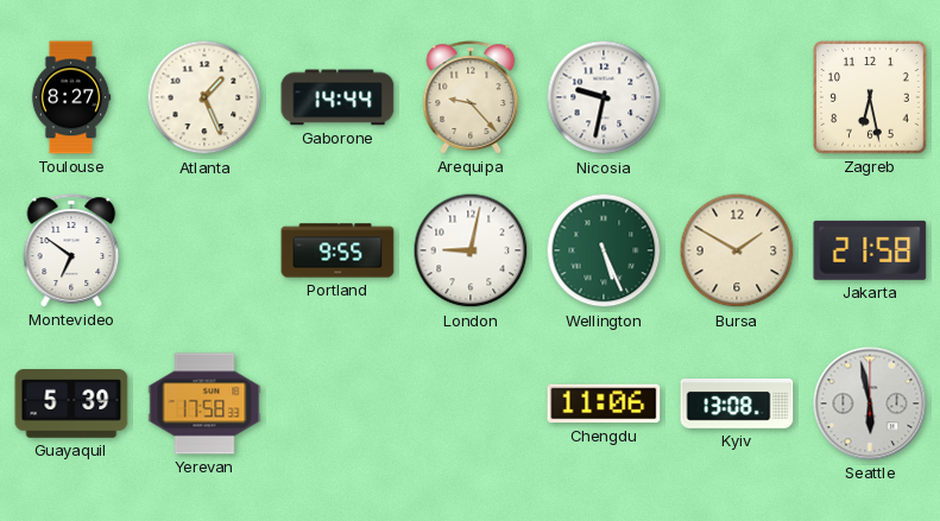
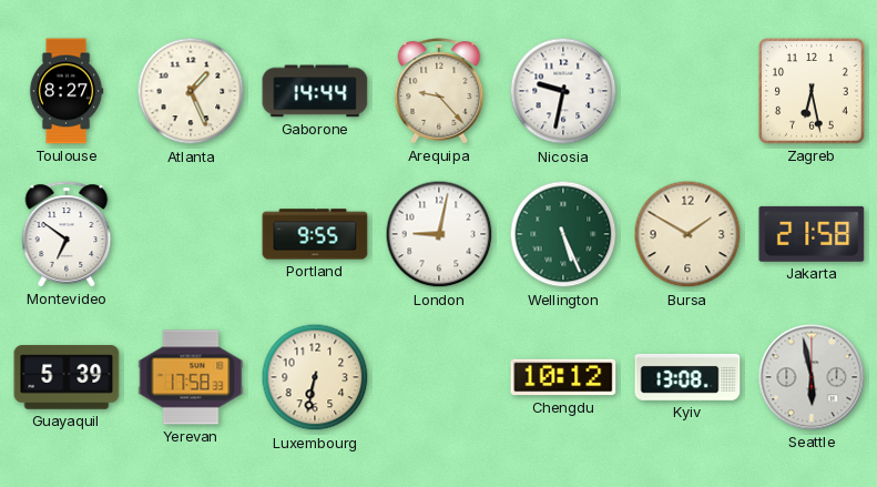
Luxembourg: none -> 6:32
Chengdu: 11:06 -> 10:12
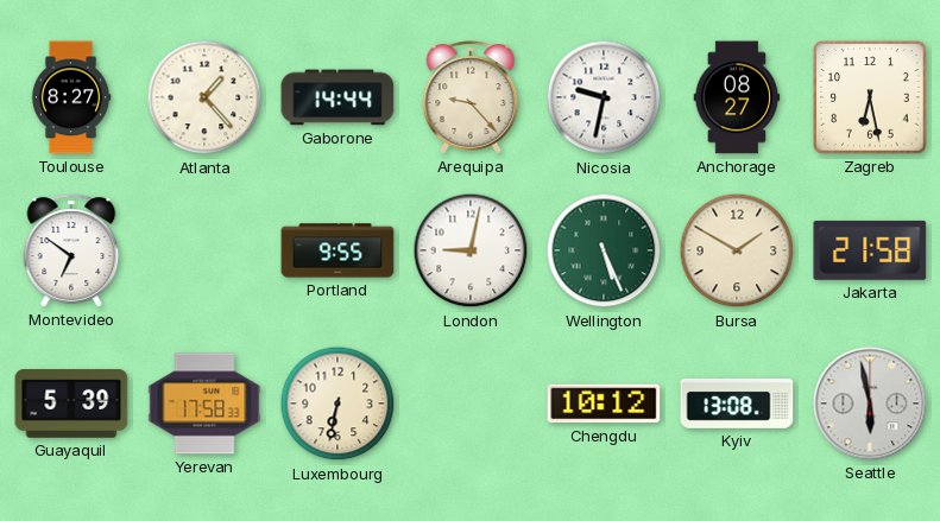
Atlanta: 1:26 -> 1:23
Anchorage: none -> 08:27
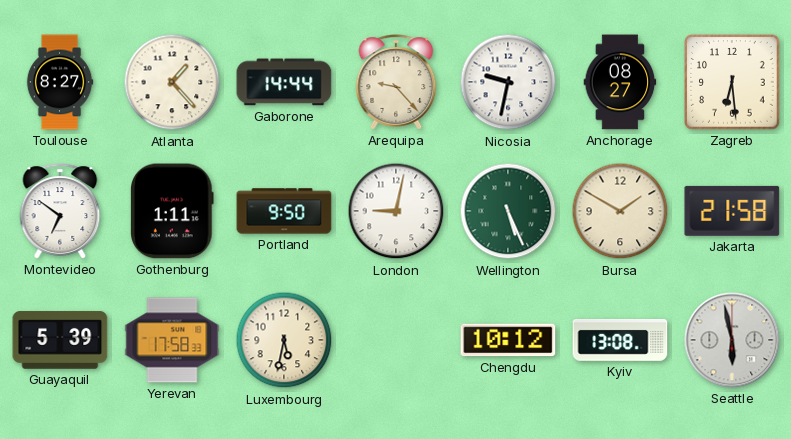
Zagreb: 6:28 -> 6:29
Gothenburg: none -> 1:11
Portland: 9:55 -> 9:50
Luxembourg: 6:32 -> 5:32
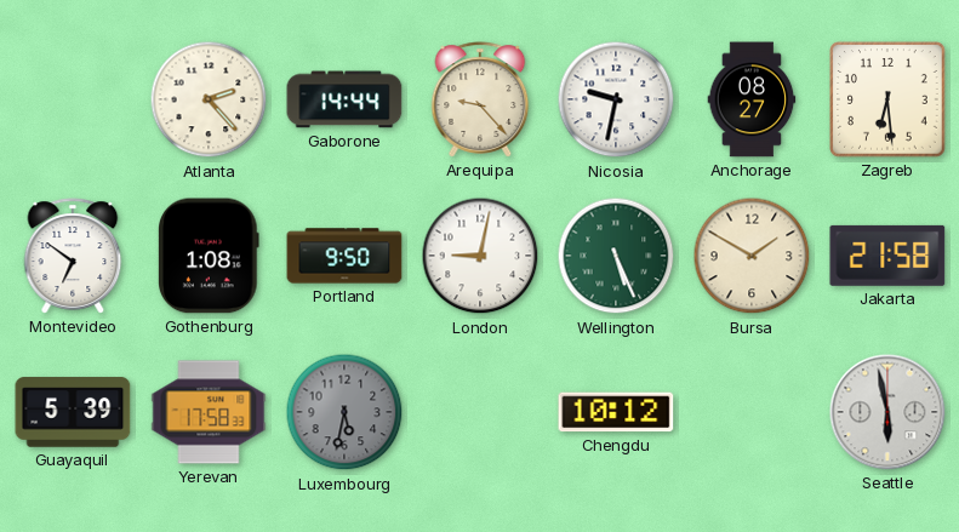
Toulouse: 8:27 -> none
Atlanta: 1:23 -> 2:23
Gothenburg: 1:11 -> 1:08
Luxembourg dial: cream -> grey
Kyiv: 13:08 -> none
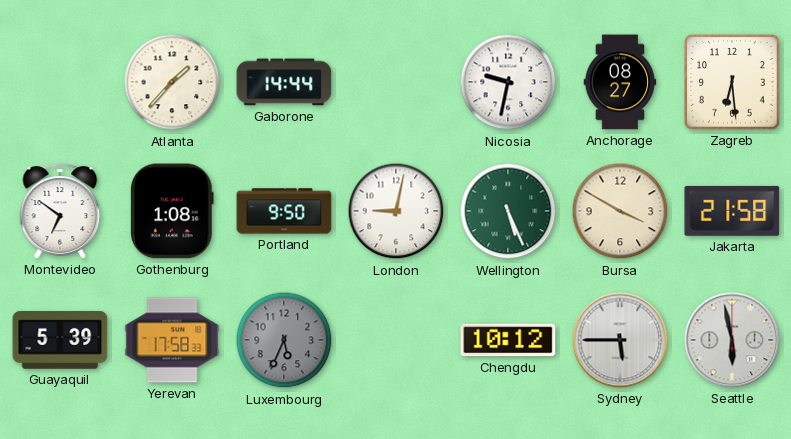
Atlanta: 2:23 -> 1:37
Arequipa: 9:23 -> none
Bursa: 1:50 -> 3:50
Luxembourg: 5:32 -> 5:34
Sydney: none -> 5:45
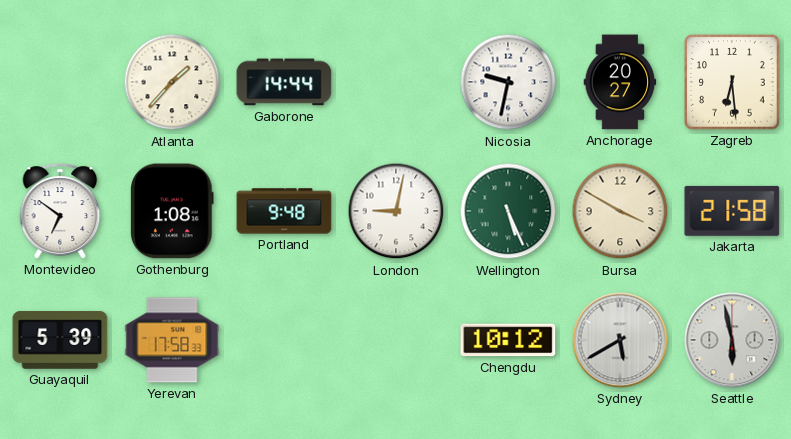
Anchorage: 08:27 -> 20:27
Portland: 9:50 -> 9:48
Luxembourg: 5:34 -> none
Sydney: 5:45 -> 5:40
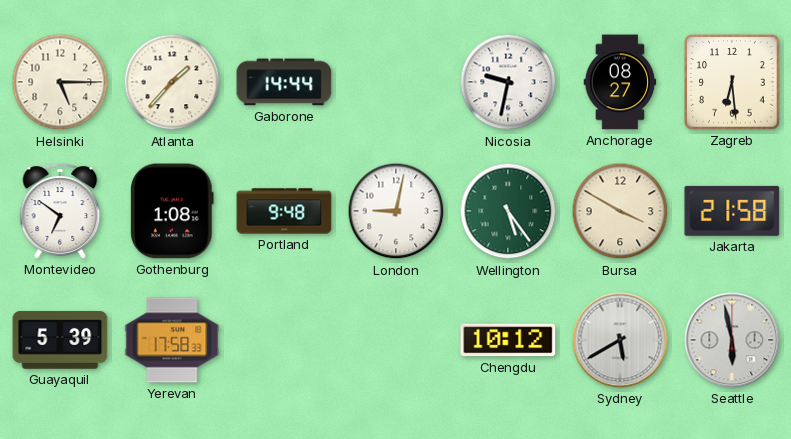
Helsinki: none -> 5:15
Anchorage: 20:27 -> 08:27
Wellington: 5:26 -> 5:24
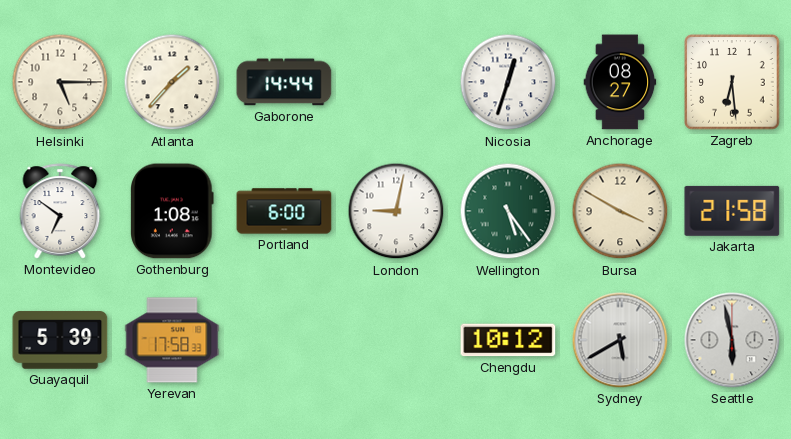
Nicosia: 9:32 -> 12:33
Portland: 9:48 -> 6:00
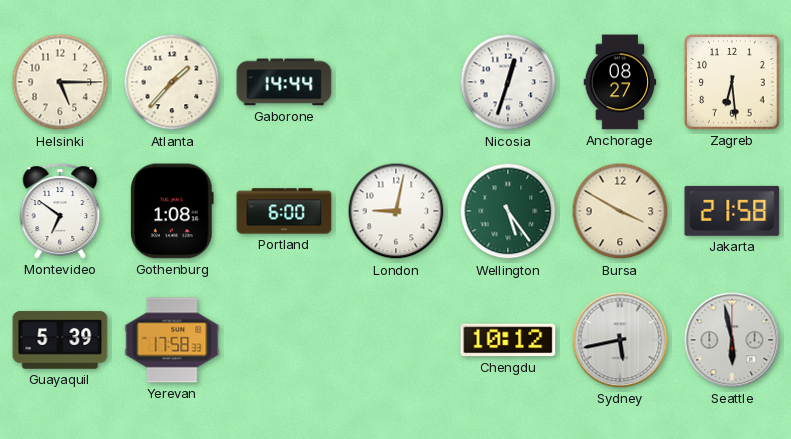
Sydney: 5:40 -> 5:43
